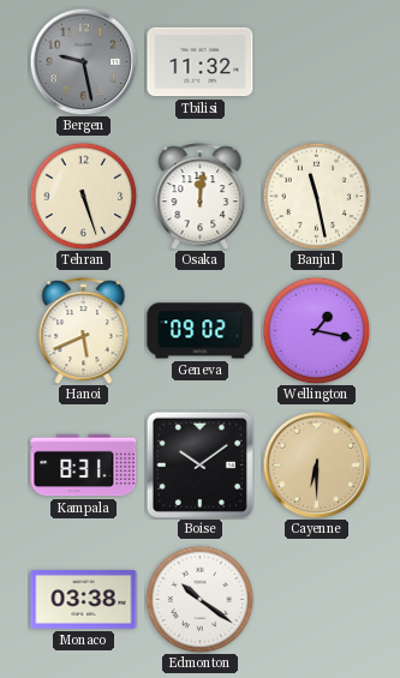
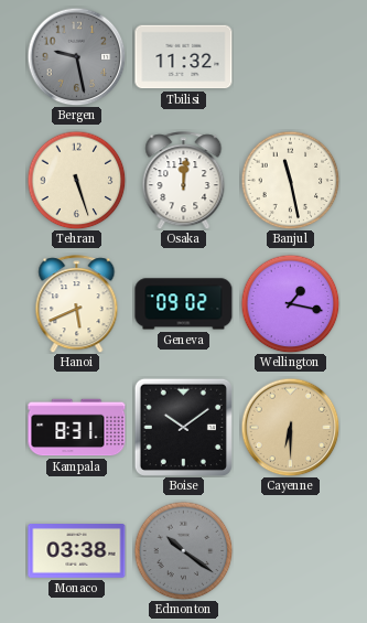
Edmonton dial: white -> grey
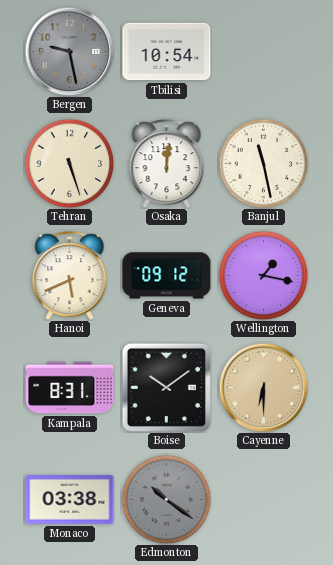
Tbilisi: 11:32 -> 10:54
Geneva: 09:02 -> 09:12
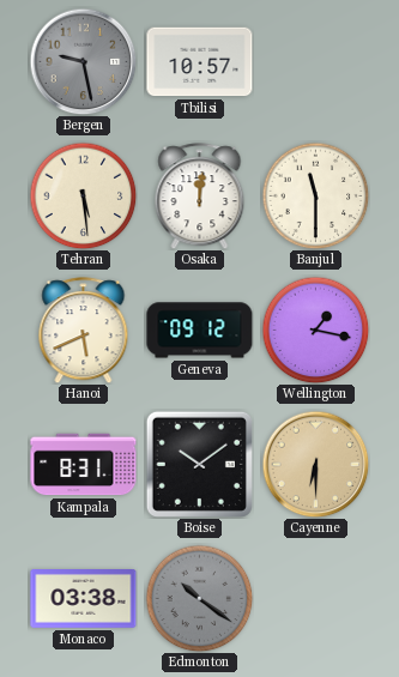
Tbilisi: 10:54 -> 10:57
Tehran: 5:27 -> 5:29
Banjul: 11:28 -> 11:30
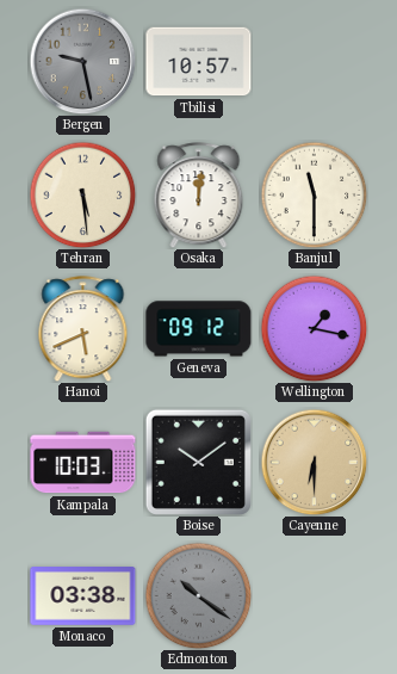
Kampala: 8:31 -> 10:03
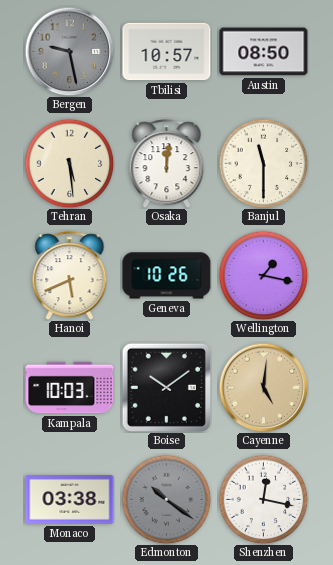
Austin: none -> 08:50
Geneva: 09:12 -> 10:26
Cayenne: 6:30 -> 5:01
Shenzhen: none -> 12:17
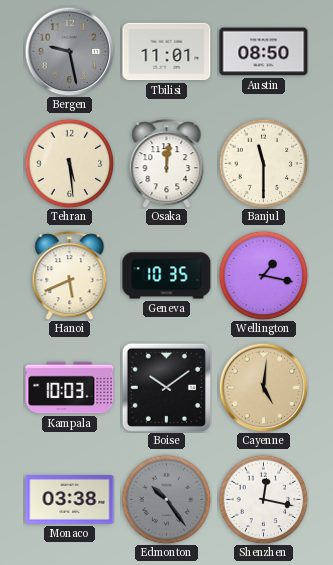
Tbilisi: 10:57 -> 11:01
Geneva: 10:26 -> 10:35
Edmonton: 10:21 -> 10:24
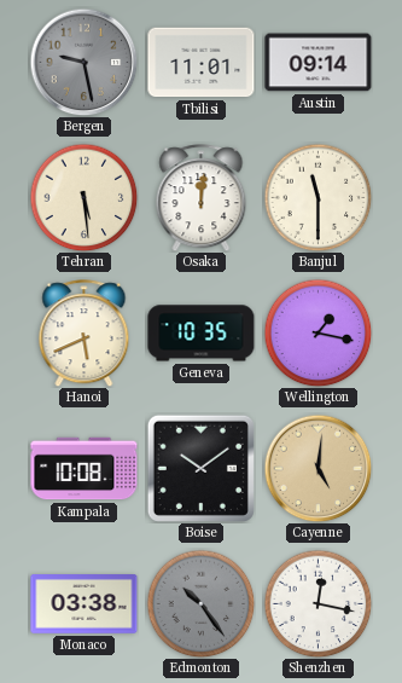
Austin: 08:50 -> 09:14
Kampala: 10:03 -> 10:08
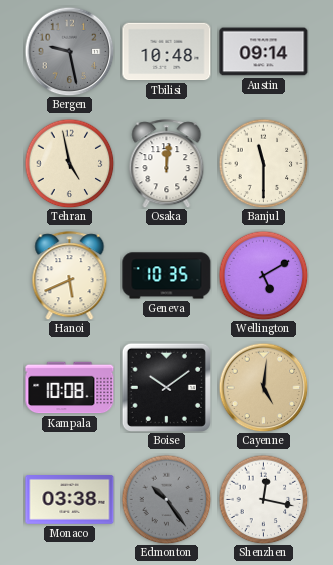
Tbilisi: 11:01 -> 10:48
Tehran: 5:29 -> 4:58
Wellington: 1:17 -> 5:10
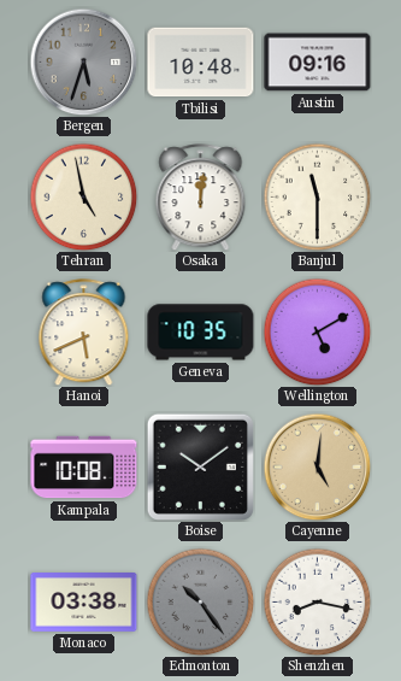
Bergen: 9:28 -> 5:33
Austin: 09:14 -> 09:16
Shenzhen: 12:17 -> 8:17
